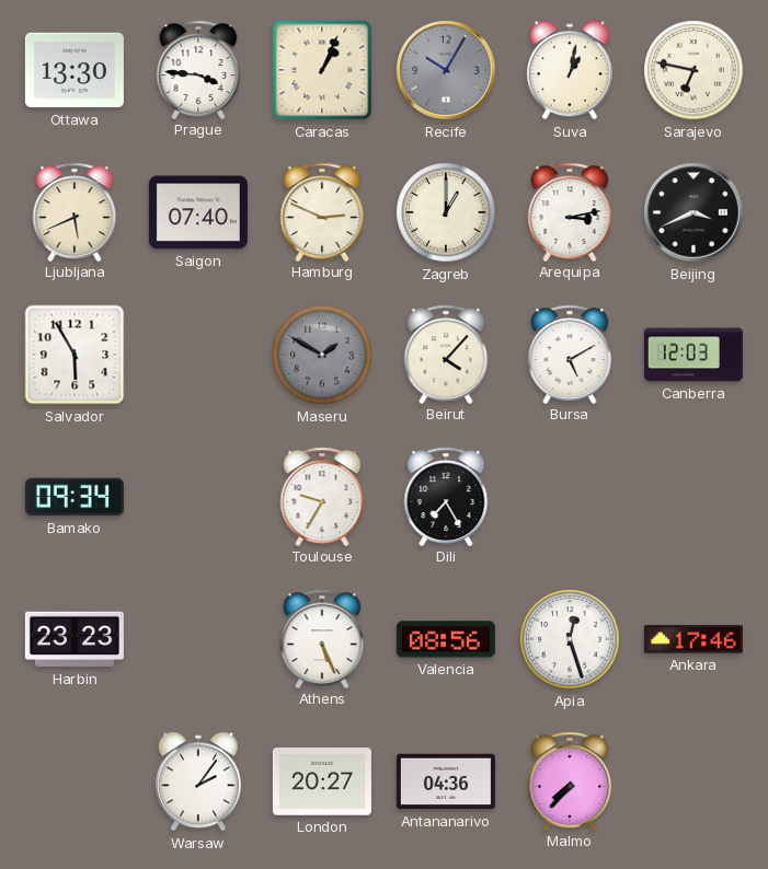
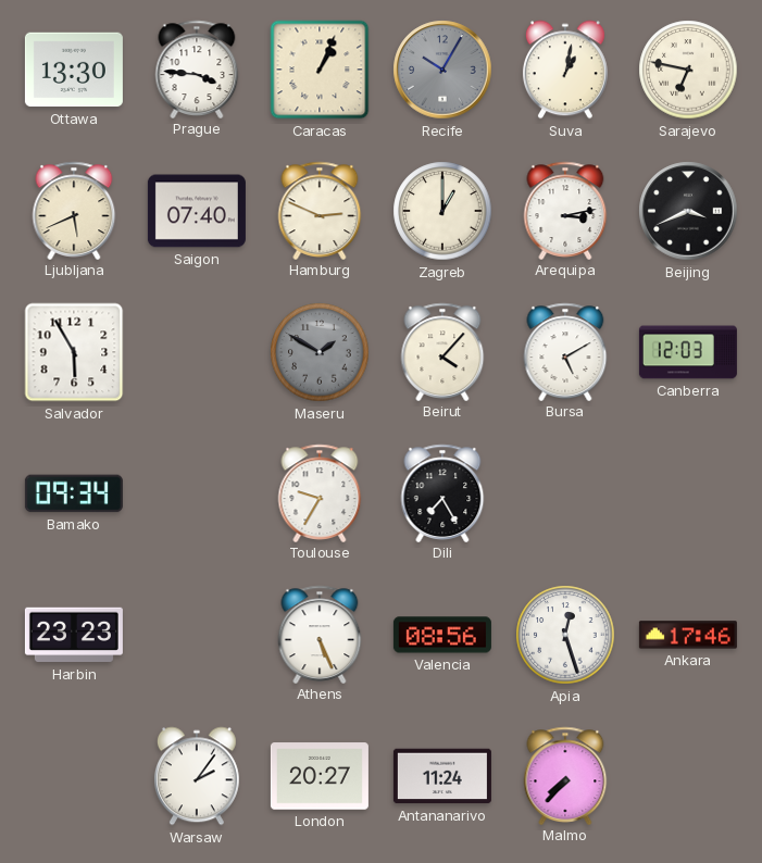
Antananarivo: 04:36 -> 11:24
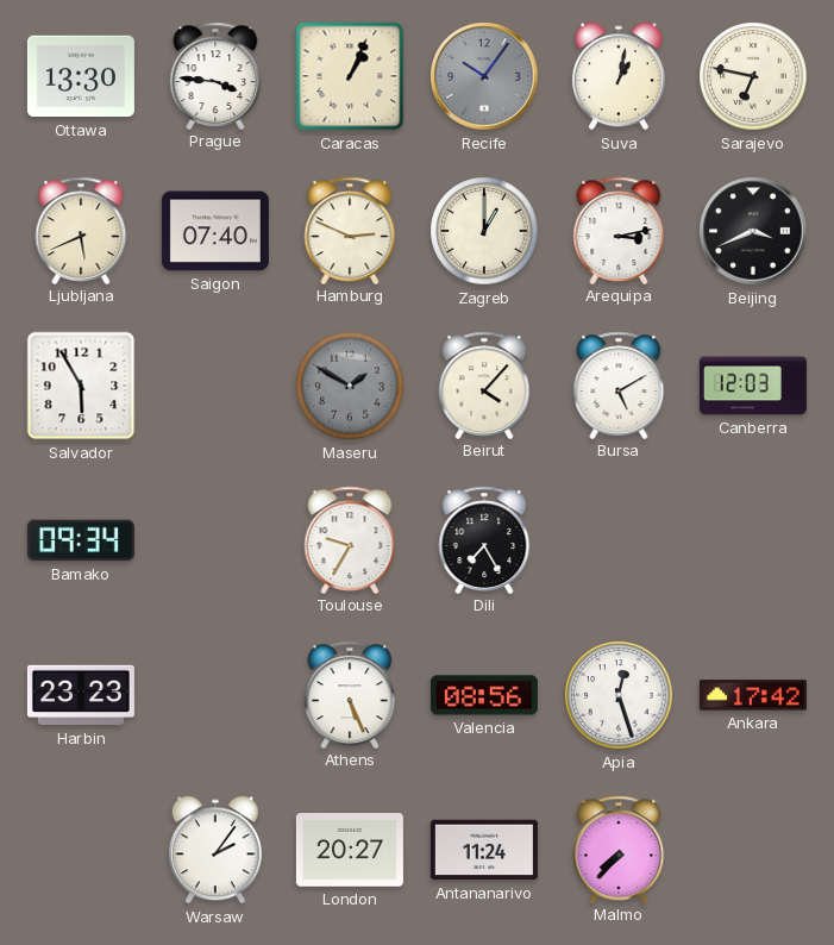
Recife: 10:05 -> 10:06
Ankara: 17:46 -> 17:42
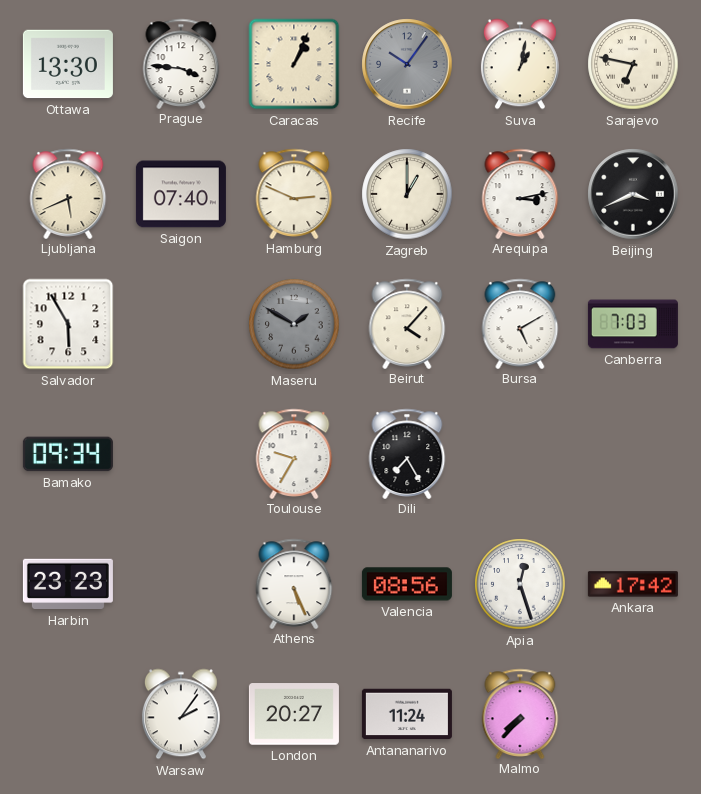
Canberra: 12:03 -> 7:03
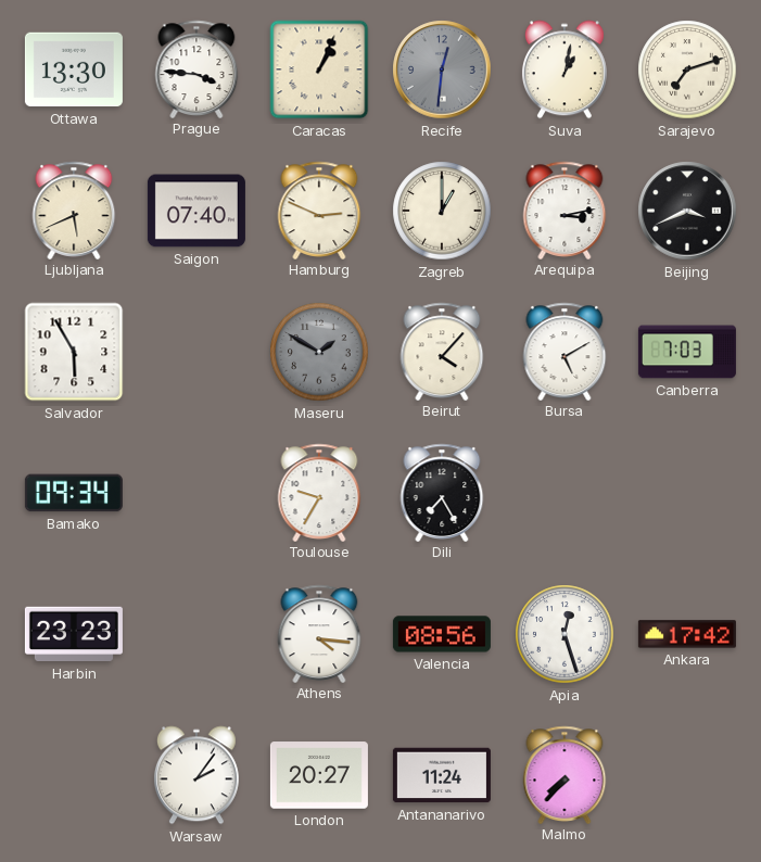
Recife: 10:06 -> 12:31
Sarajevo: 6:47 -> 7:12
Athens: 5:26 -> 4:16
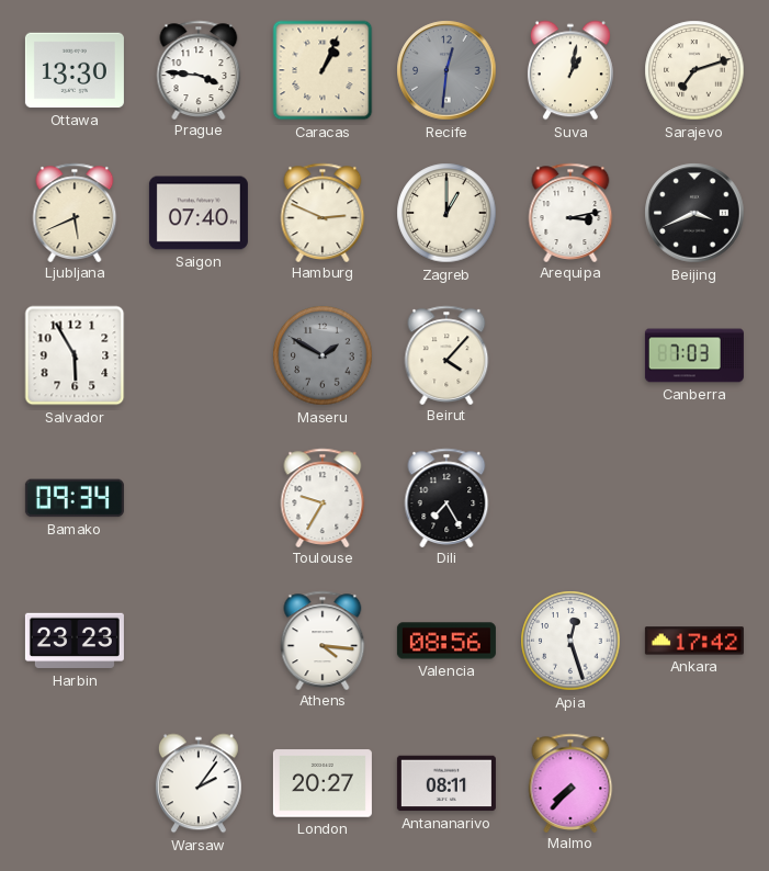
Bursa: 5:10 -> none
Antananarivo: 11:24 -> 08:11
